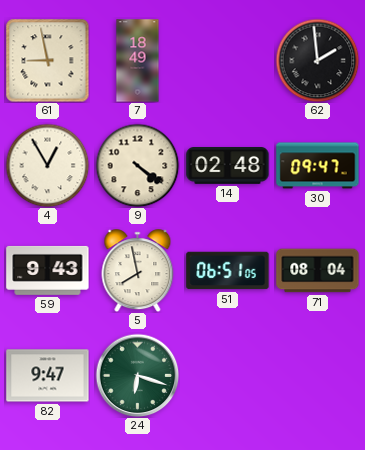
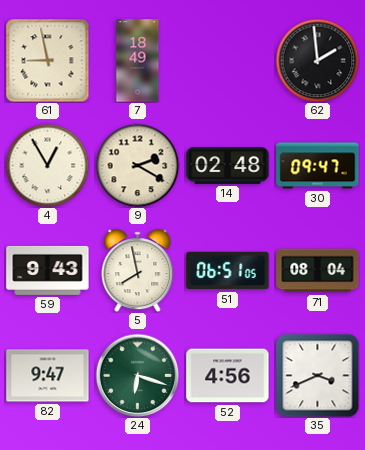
9: 4:21 -> 2:20
52: none -> 4:56
35: none -> 3:41
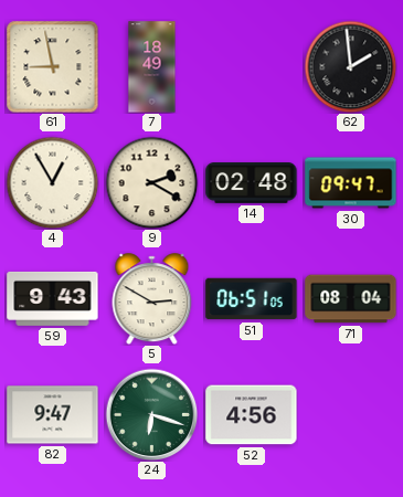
5: 7:58 -> 2:50
35: 3:41 -> none
